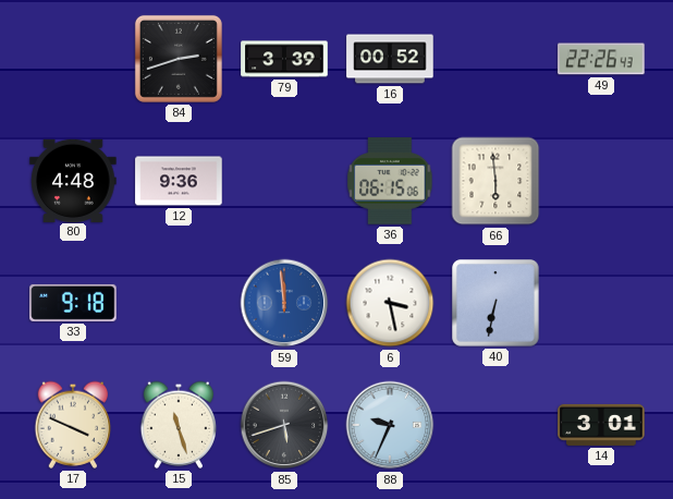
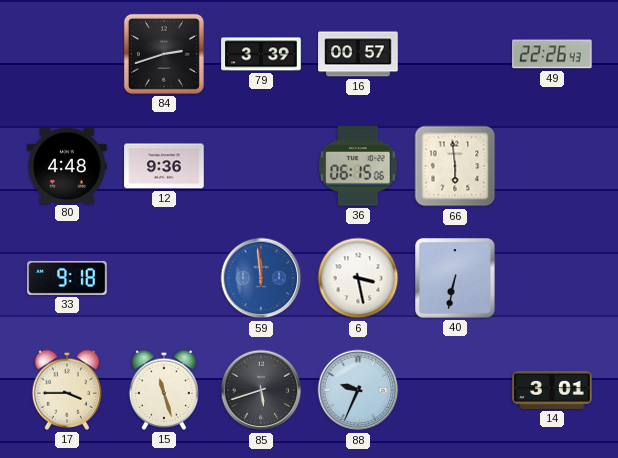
16: 00:52 -> 00:57
17: 3:49 -> 3:45
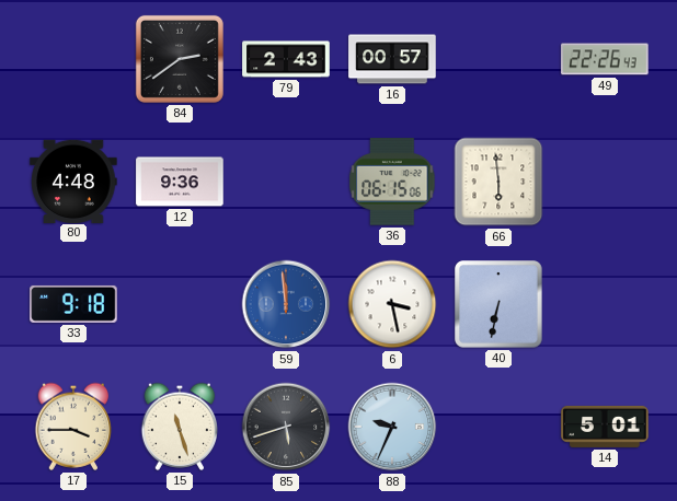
84: 2:42 -> 2:39
79: 3:39 -> 2:43
14: 3:01 -> 5:01
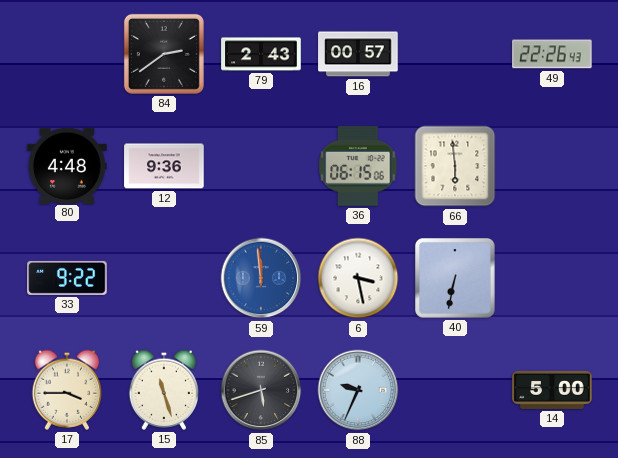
33: 9:18 -> 9:22
14: 5:01 -> 5:00
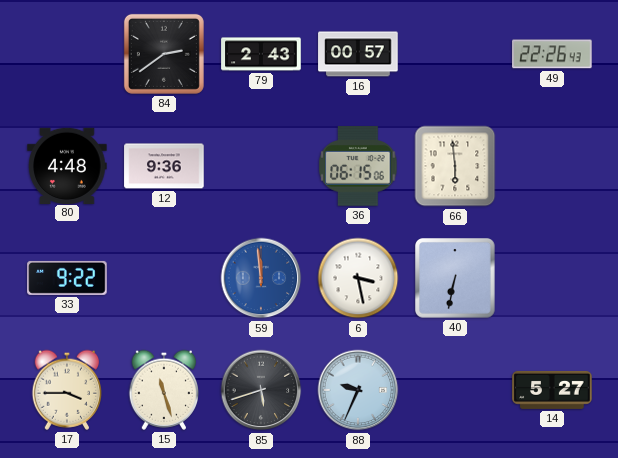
14: 5:00 -> 5:27
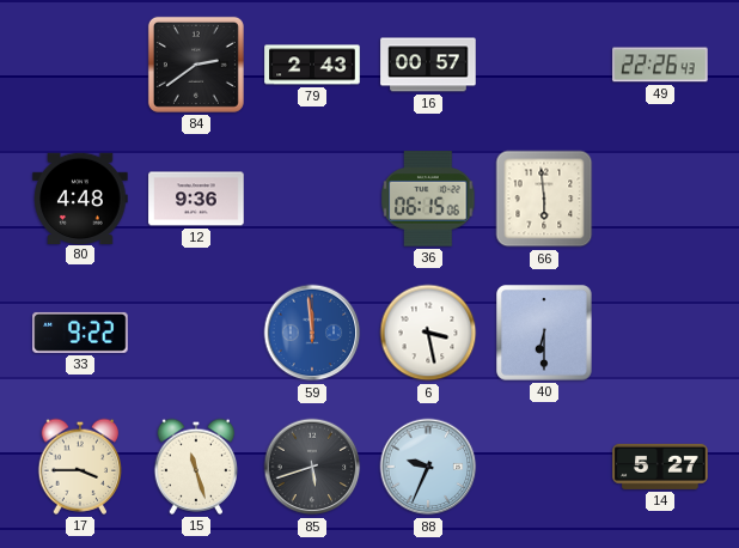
40: 6:32 -> 6:30
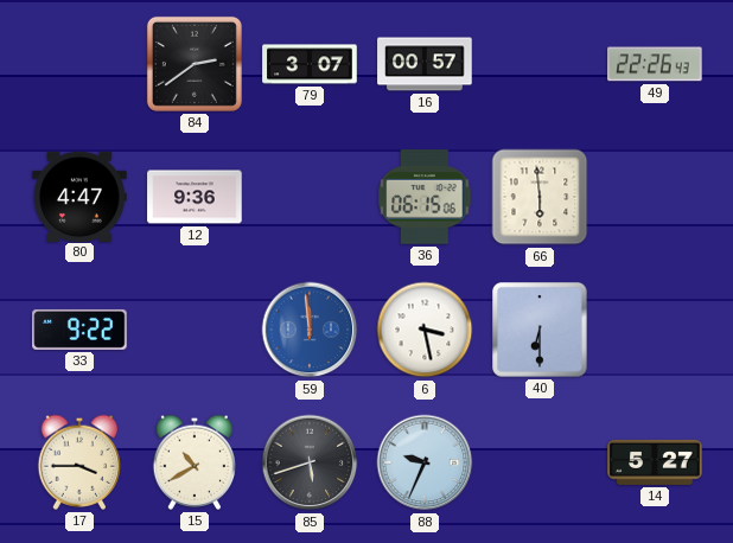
79: 2:43 -> 3:07
80: 4:48 -> 4:47
15: 11:27 -> 10:40
